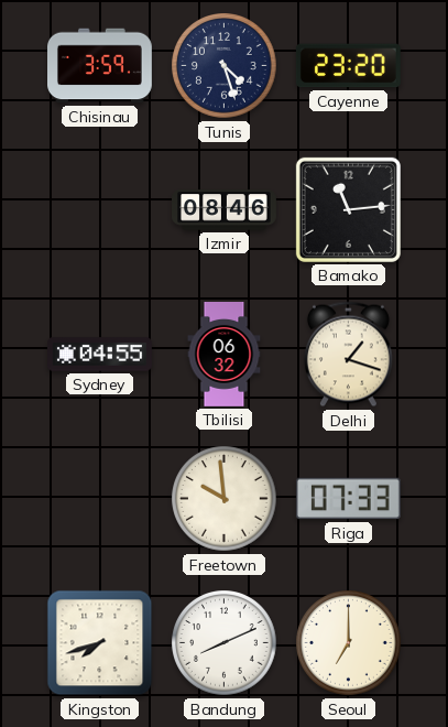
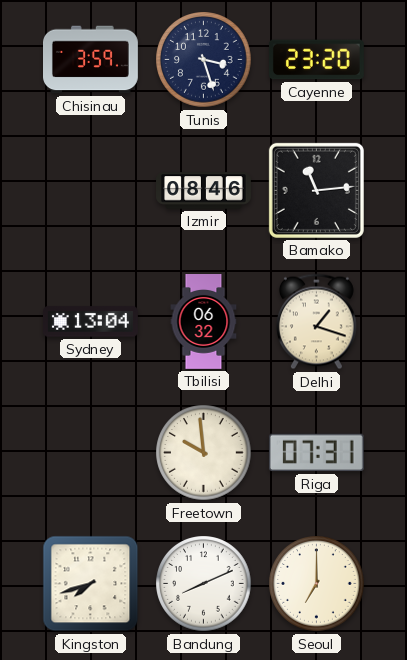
Tunis: 4:27 -> 3:27
Sydney: 04:55 -> 13:04
Riga: 07:33 -> 07:31
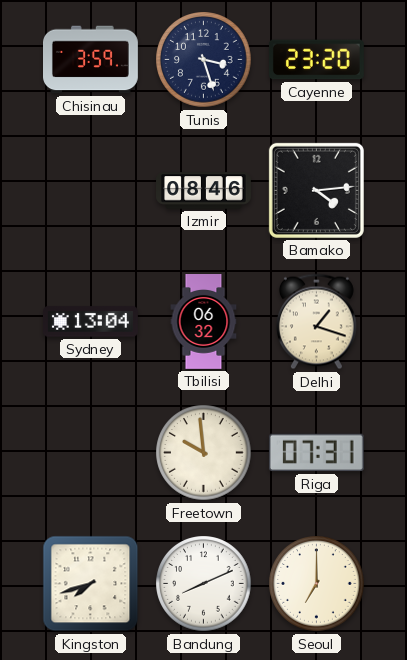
Bamako: 11:14 -> 4:14
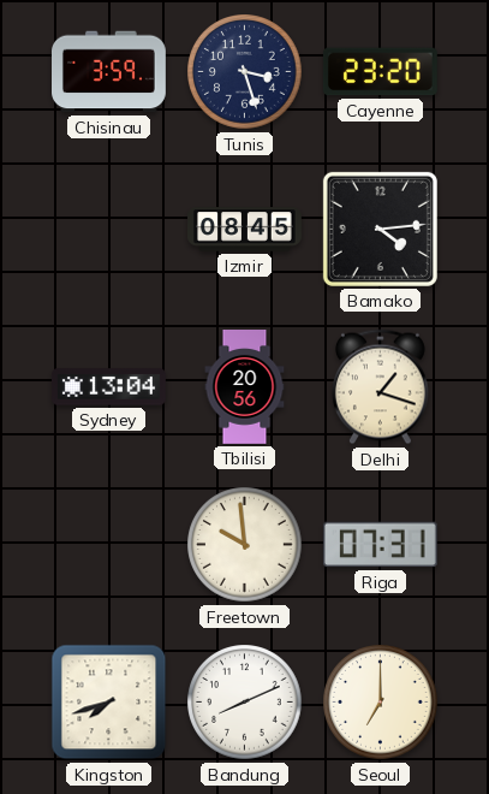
Izmir: 08:46 -> 08:45
Tbilisi: 06:32 -> 20:56
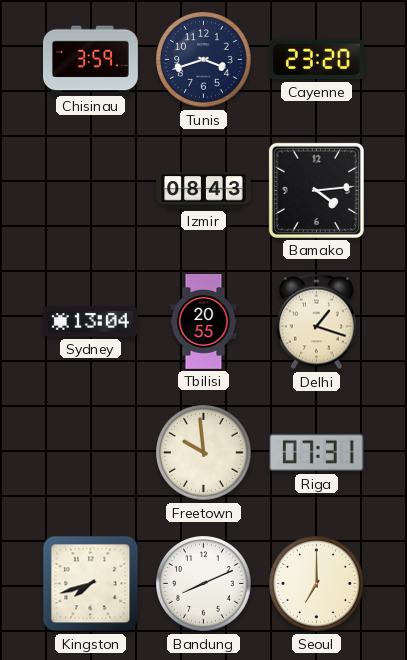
Tunis: 3:27 -> 3:42
Izmir: 08:45 -> 08:43
Tbilisi: 20:56 -> 20:55
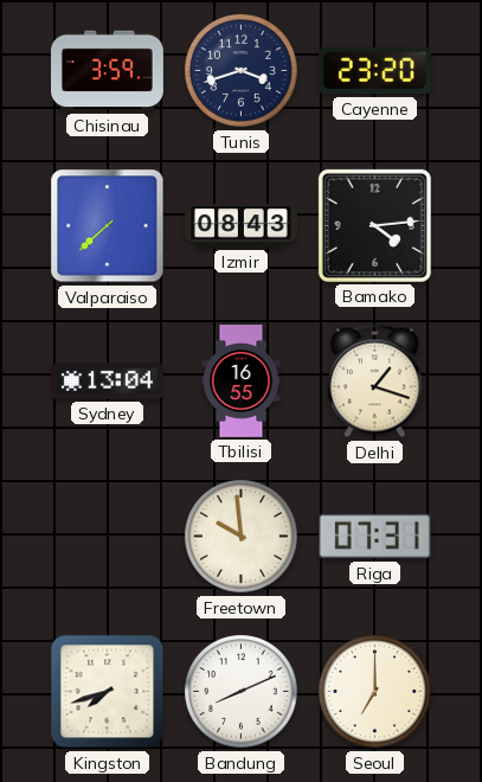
Valparaiso: none -> 7:38
Tbilisi: 20:55 -> 16:55
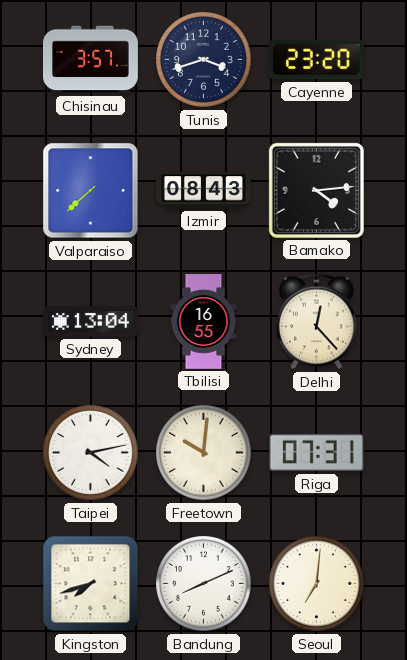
Chisinau: 3:59 -> 3:57
Delhi: 1:18 -> 12:23
Taipei: none -> 4:13
Freetown: 9:59 -> 10:01
Seoul: 7:00 -> 7:01
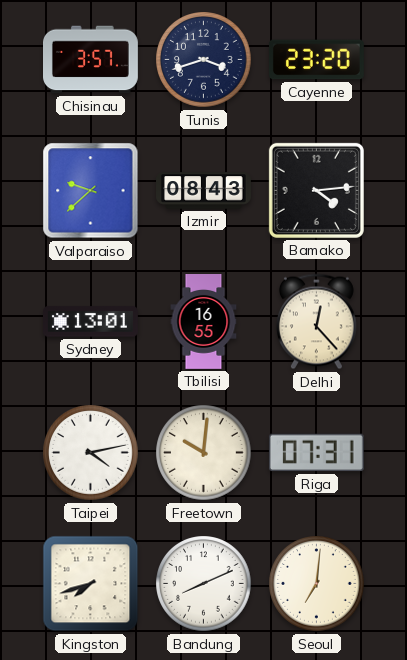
Valparaiso: 7:38 -> 9:38
Sydney: 13:04 -> 13:01
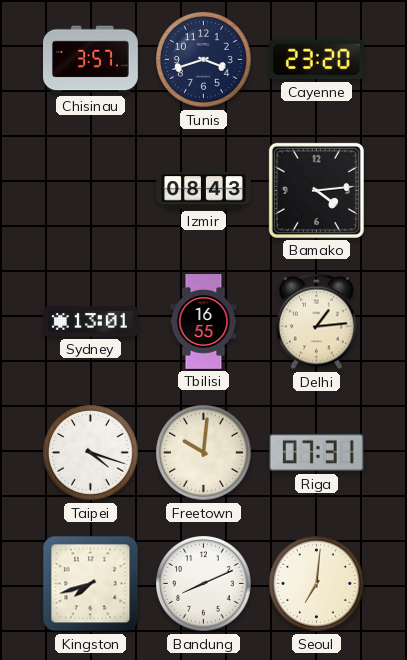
Valparaiso: 9:38 -> none
Delhi: 12:23 -> 1:14
Taipei: 4:13 -> 4:18
